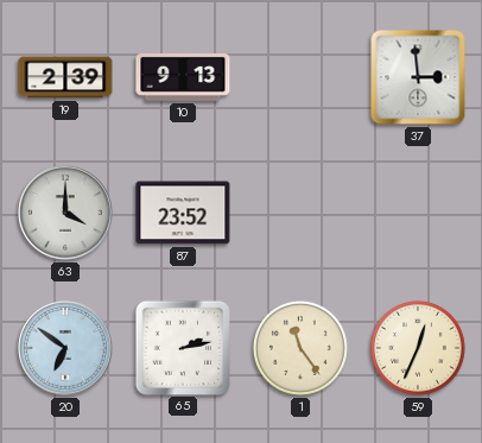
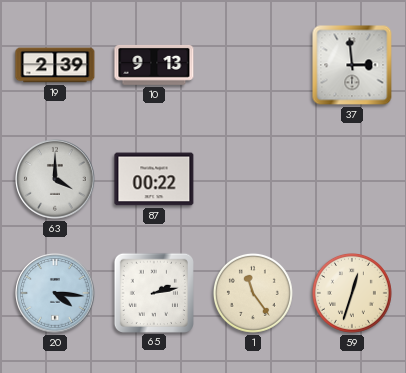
87: 23:52 -> 00:22
20: 6:51 -> 4:16
59: 12:34 -> 12:33
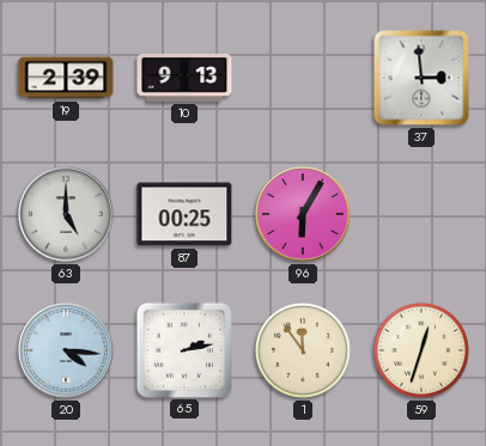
63: 4:00 -> 5:00
87: 00:22 -> 00:25
96: none -> 6:05
1: 11:24 -> 11:54
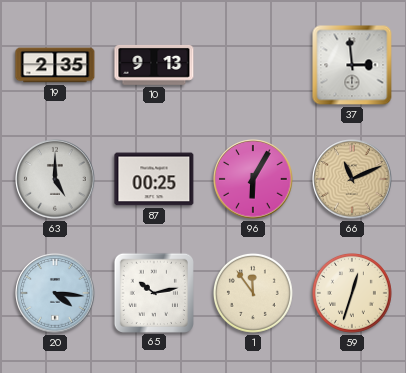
19: 2:39 -> 2:35
66: none -> 11:11
65: 2:13 -> 10:13
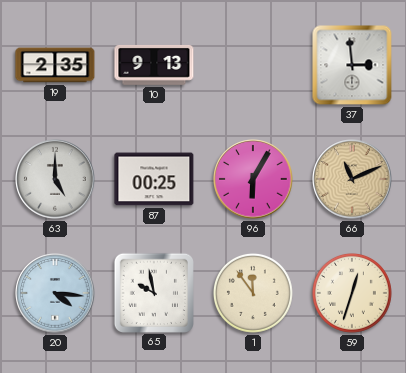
65: 10:13 -> 9:58
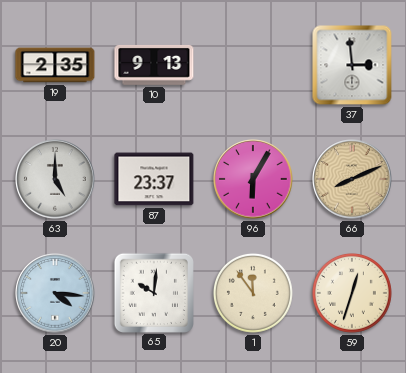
87: 00:25 -> 23:37
66: 11:11 -> 8:11
65: 9:58 -> 10:01
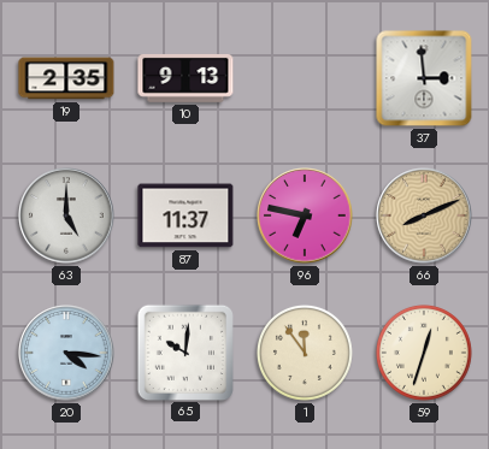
87: 23:37 -> 11:37
96: 6:05 -> 6:47
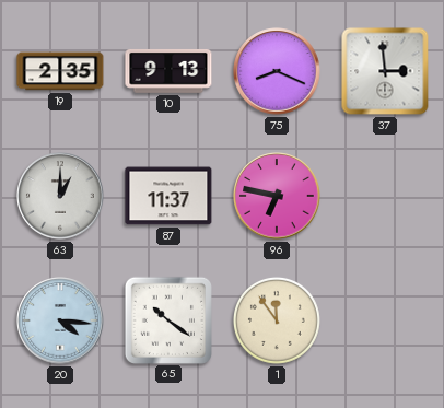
75: none -> 8:19
63: 5:00 -> 1:00
66: 8:11 -> none
65: 10:01 -> 10:21
59: 12:33 -> none
